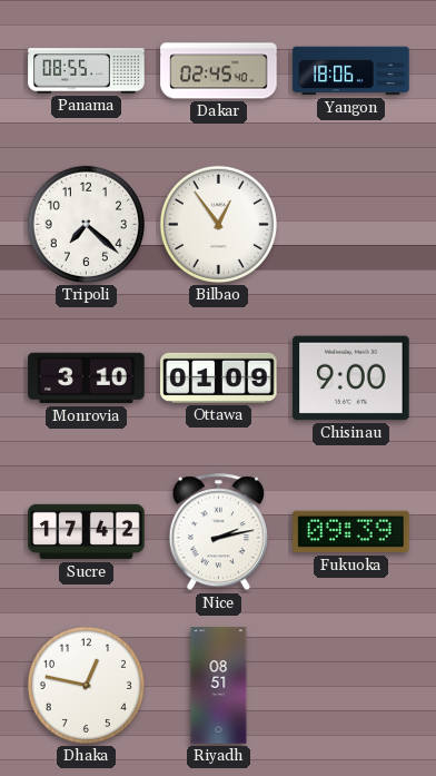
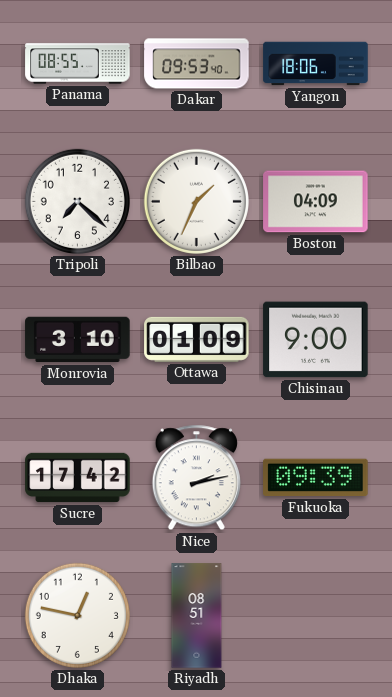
Dakar: 02:45 -> 09:53
Bilbao: 12:54 -> 1:34
Boston: none -> 04:09
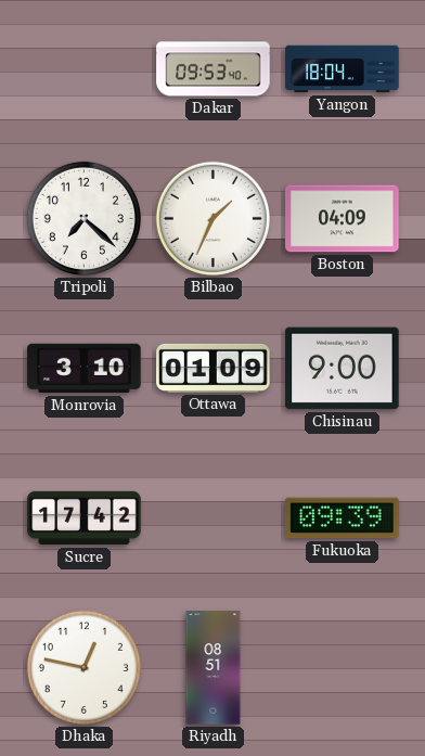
Panama: 08:55 -> none
Yangon: 18:06 -> 18:04
Nice: 2:13 -> none
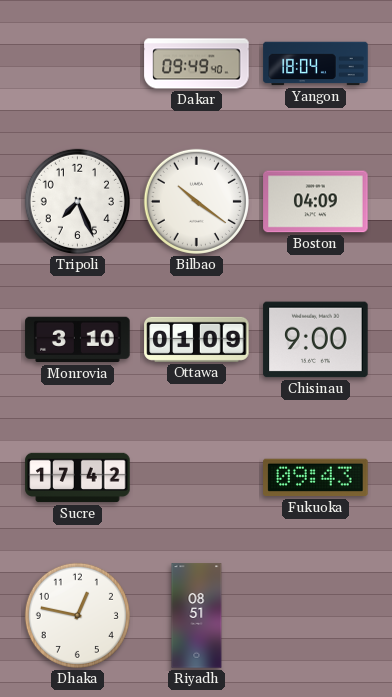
Dakar: 09:53 -> 09:49
Tripoli: 7:22 -> 7:26
Bilbao: 1:34 -> 10:21
Fukuoka: 09:39 -> 09:43
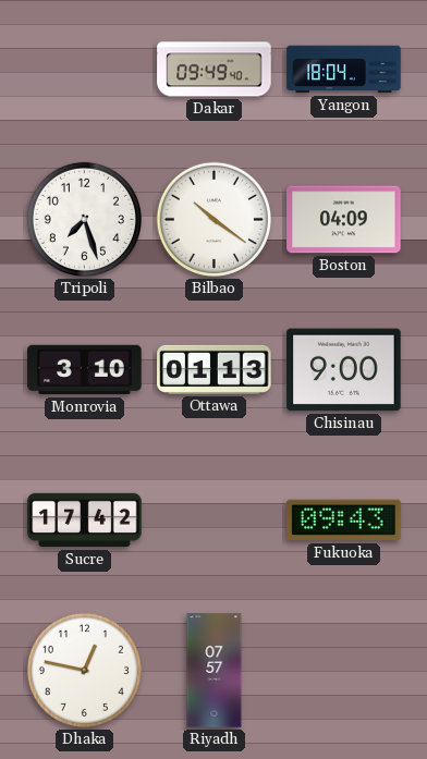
Tripoli: 7:26 -> 7:27
Ottawa: 01:09 -> 01:13
Riyadh: 08:51 -> 07:57
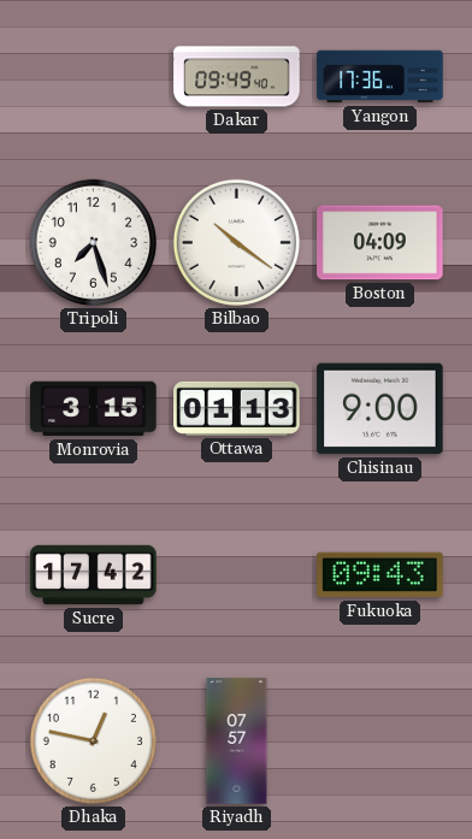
Yangon: 18:04 -> 17:36
Monrovia: 3:10 -> 3:15
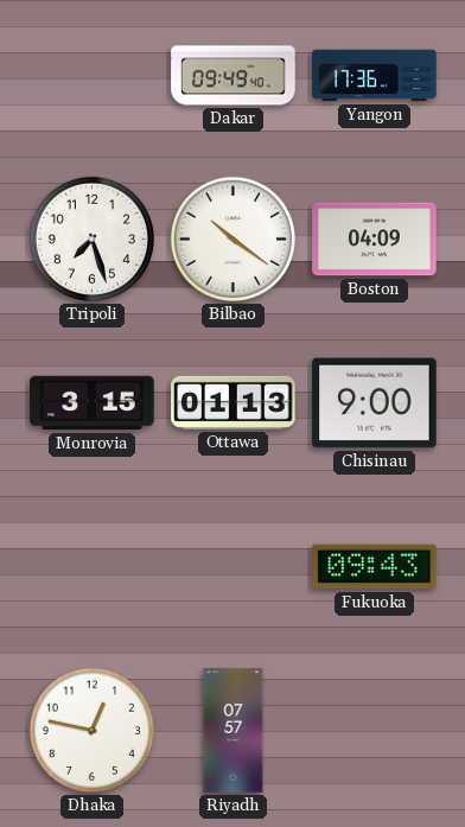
Sucre: 17:42 -> none
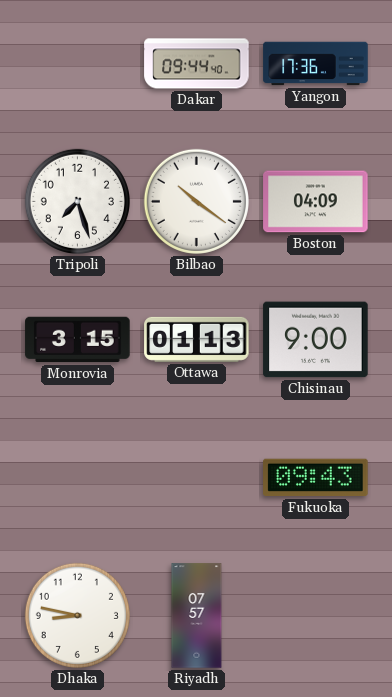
Dakar: 09:49 -> 09:44
Dhaka: 12:47 -> 8:47
